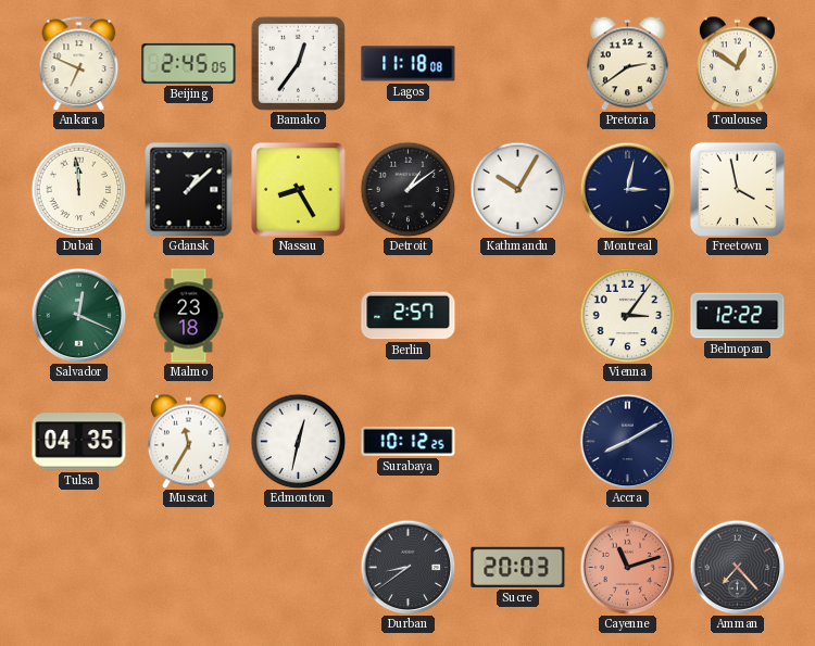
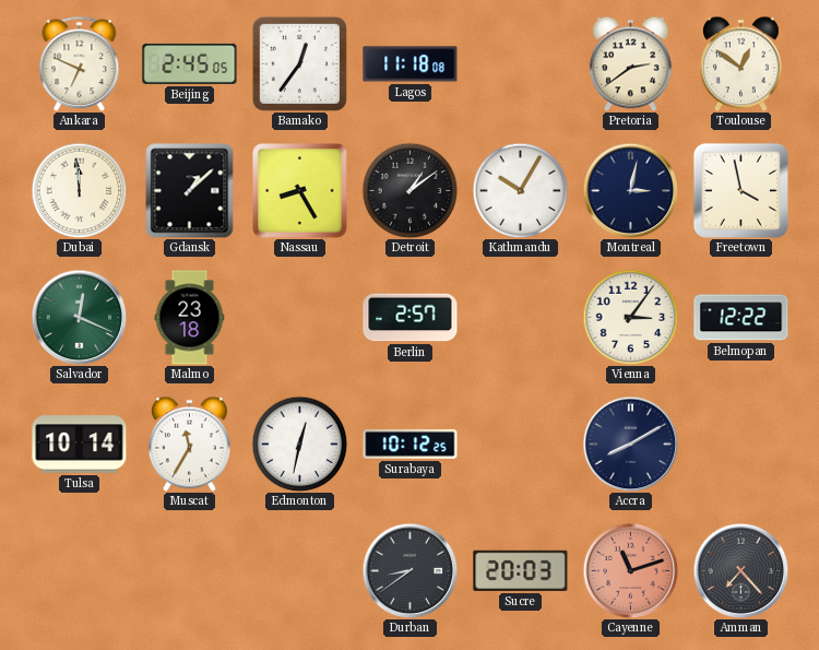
Tulsa: 04:35 -> 10:14
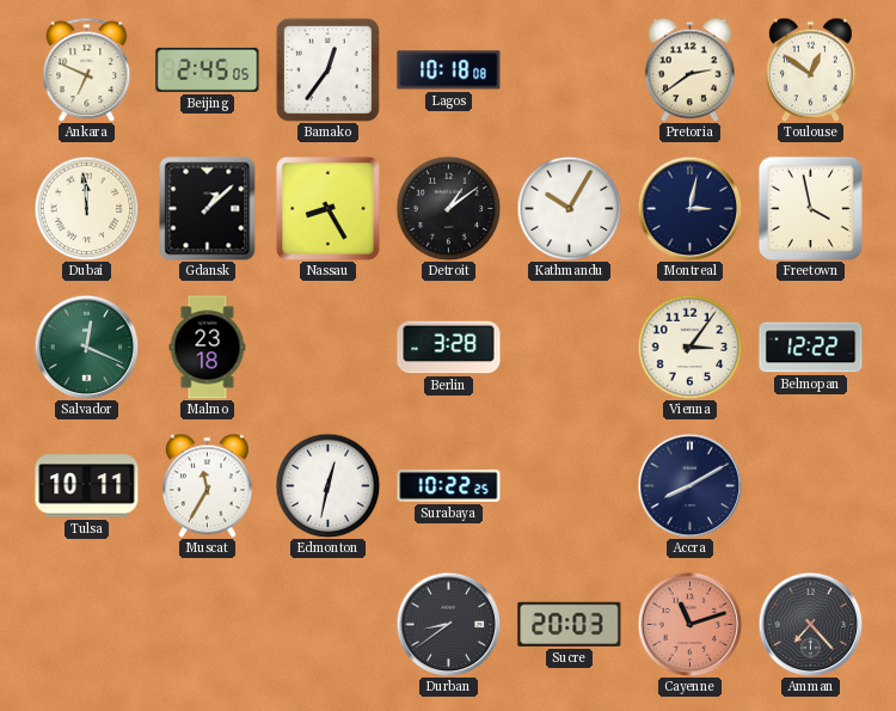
Lagos: 11:18 -> 10:18
Berlin: 2:57 -> 3:28
Tulsa: 10:14 -> 10:11
Surabaya: 10:12 -> 10:22
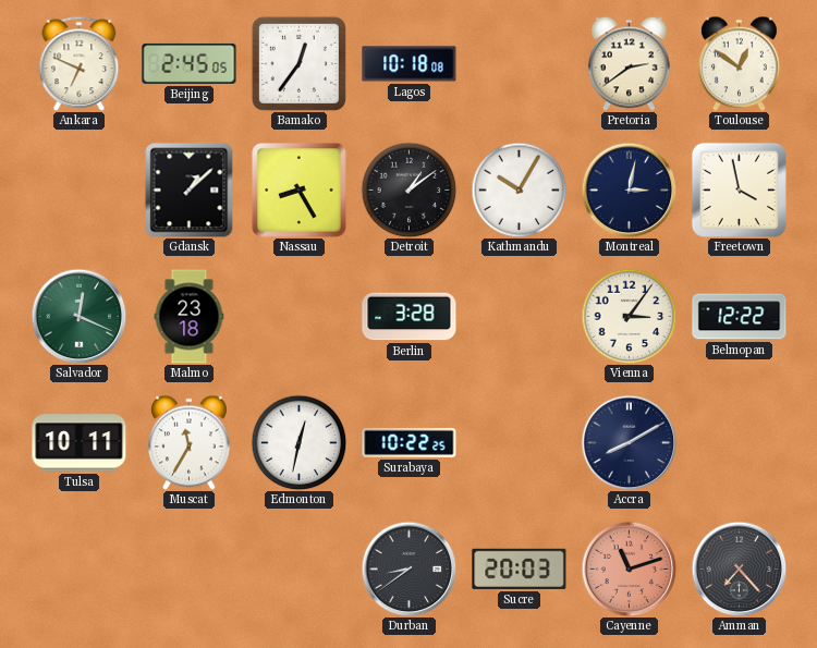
Dubai: 11:59 -> none
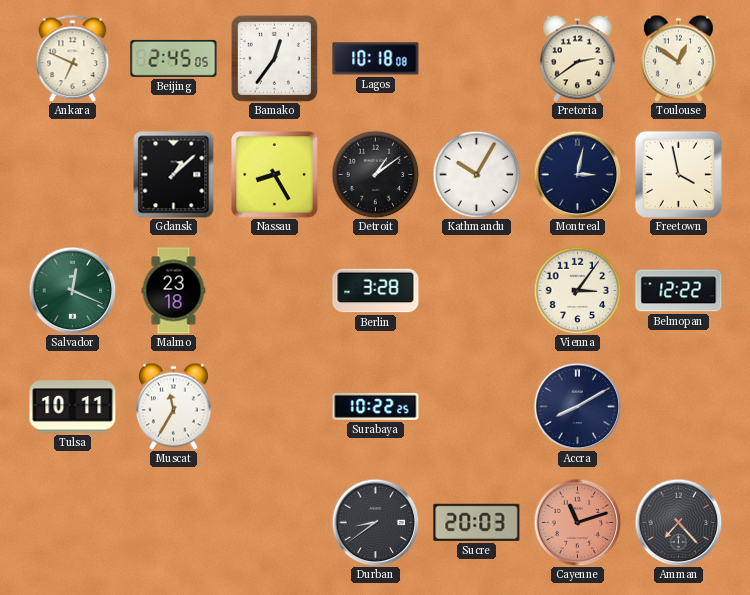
Edmonton: 12:32 -> none
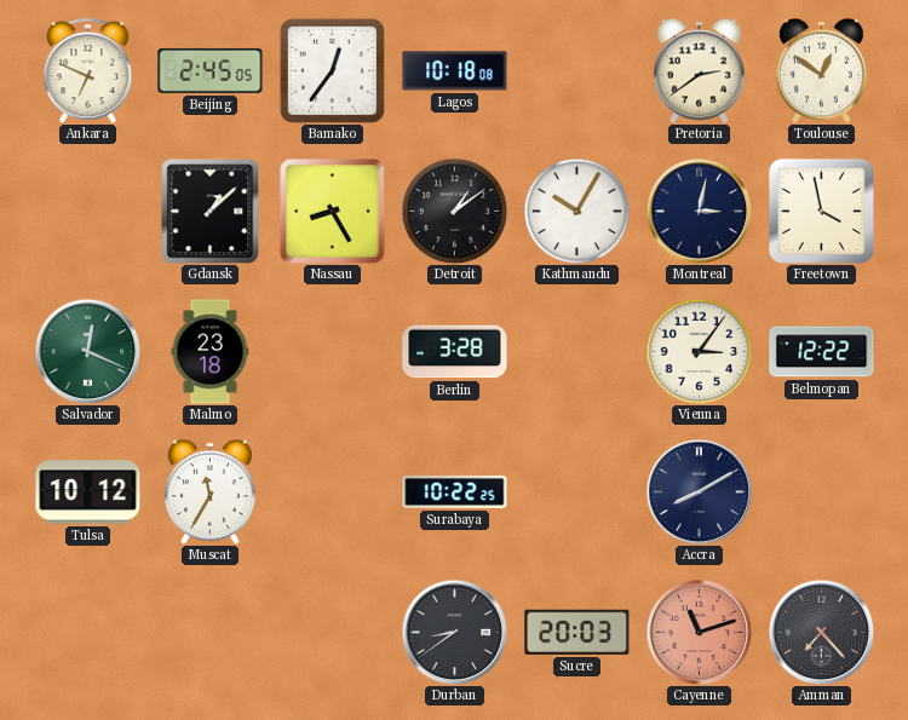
Tulsa: 10:11 -> 10:12
